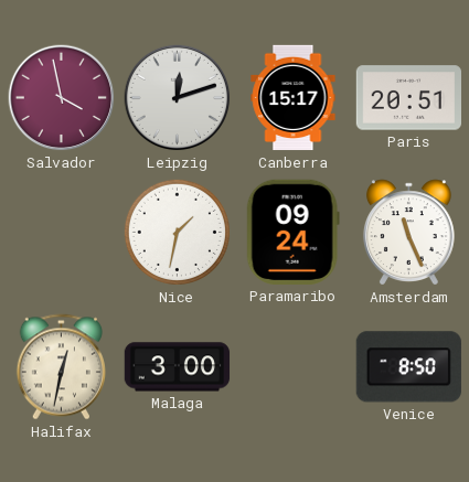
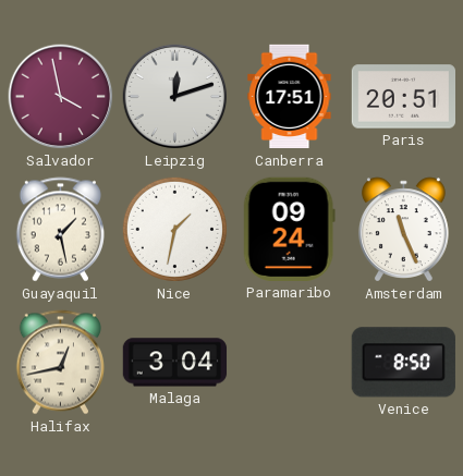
Canberra: 15:17 -> 17:51
Guayaquil: none -> 1:28
Halifax: 12:32 -> 12:43
Malaga: 3:00 -> 3:04
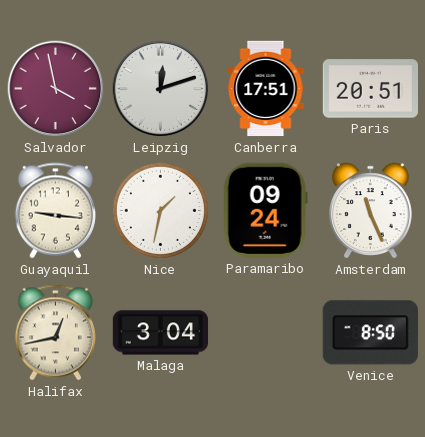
Guayaquil: 1:28 -> 9:16
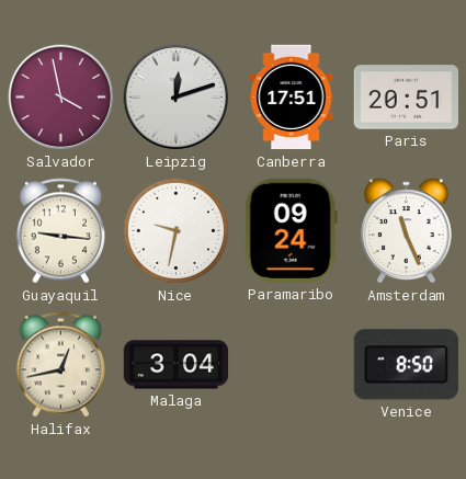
Nice: 1:32 -> 9:32
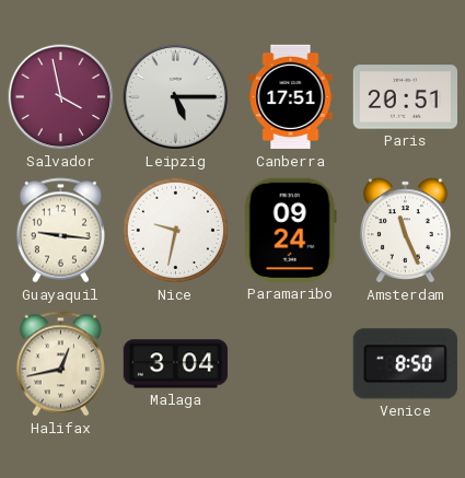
Leipzig: 12:12 -> 5:15
